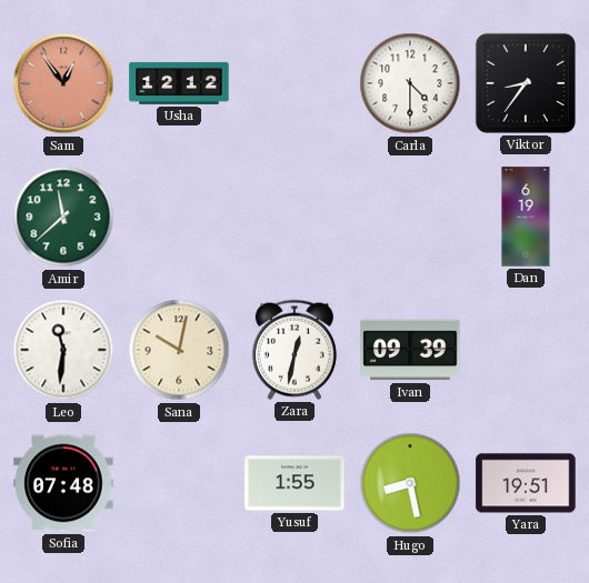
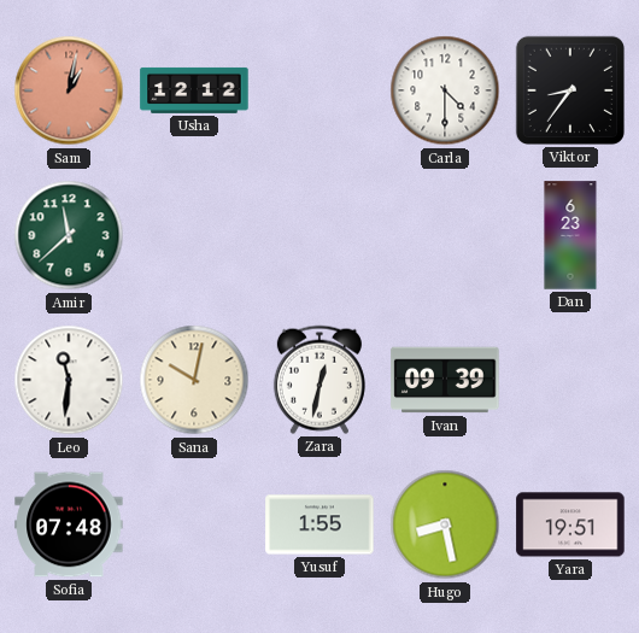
Sam: 12:54 -> 1:02
Dan: 6:19 -> 6:23
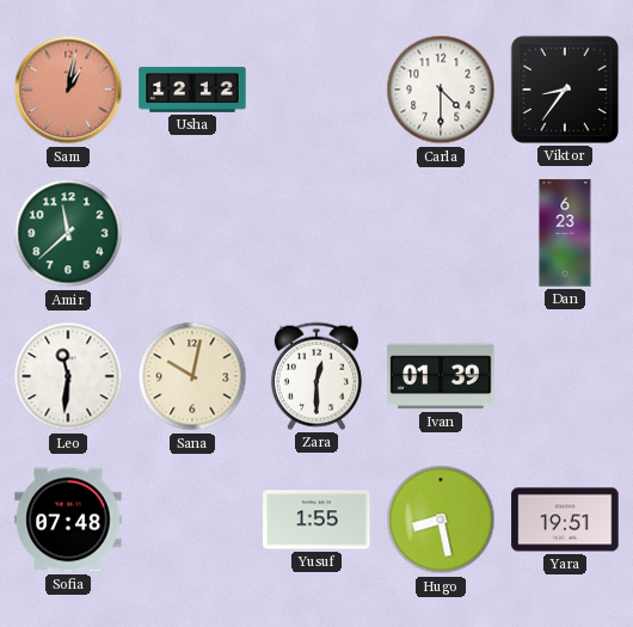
Zara: 12:32 -> 12:30
Ivan: 09:39 -> 01:39
